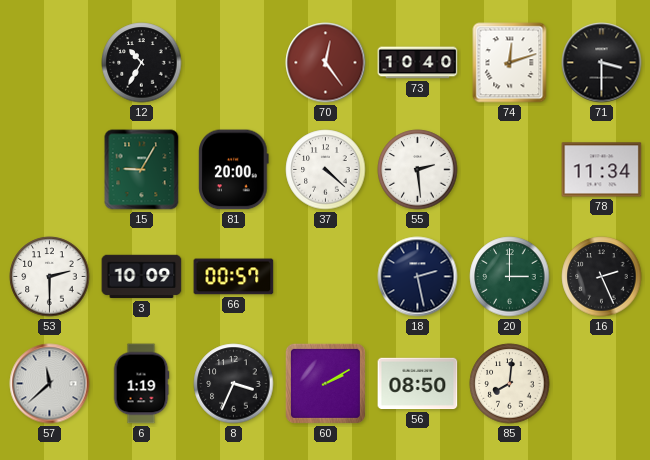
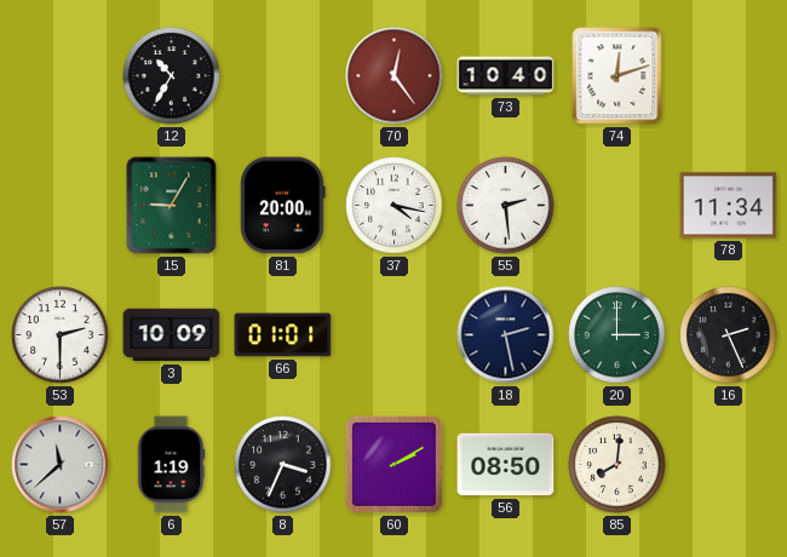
71: 3:30 -> none
37: 4:22 -> 4:17
66: 00:57 -> 01:01
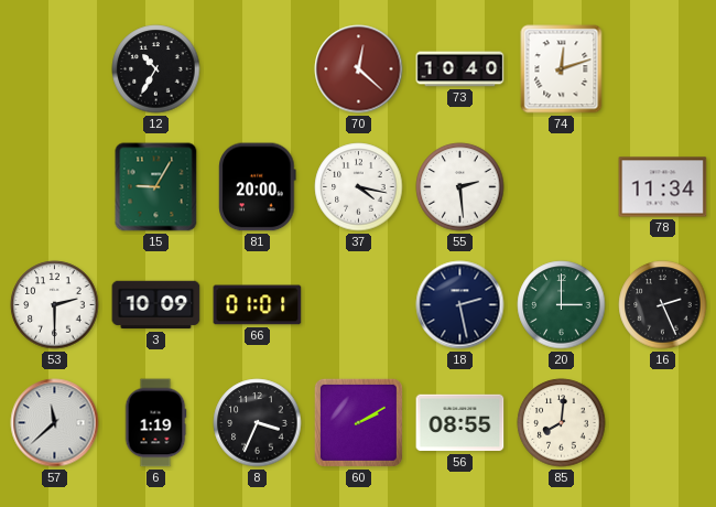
70: 12:24 -> 12:22
56: 08:50 -> 08:55
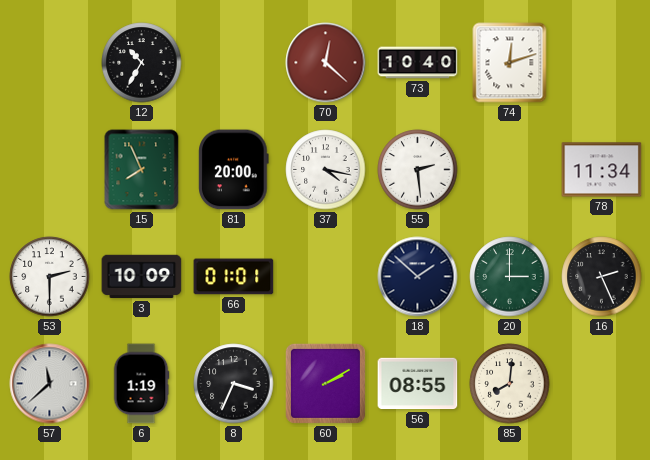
15: 9:05 -> 7:56
18: 2:28 -> 1:52
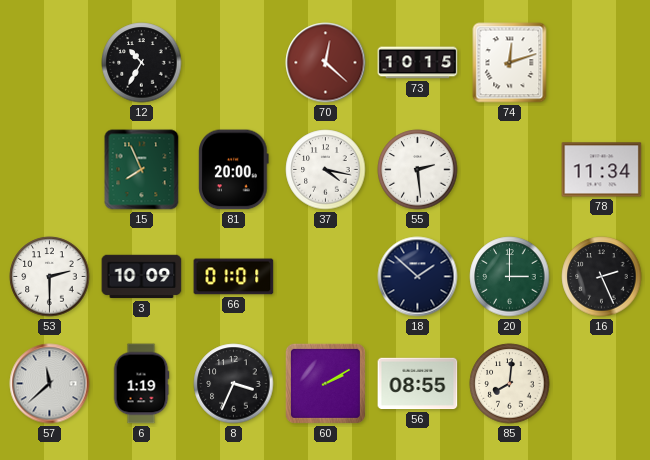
73: 10:40 -> 10:15
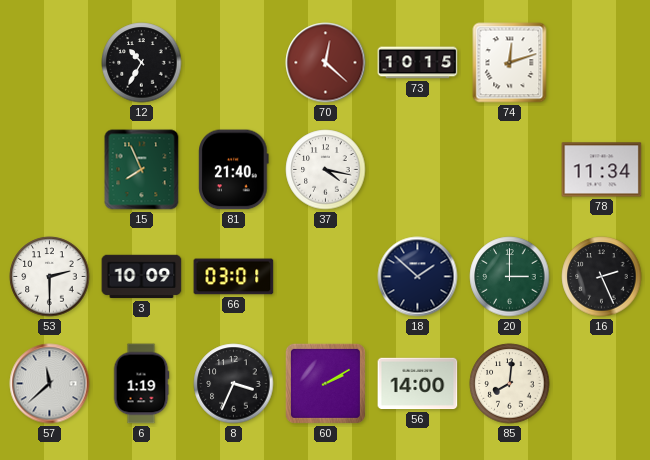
81: 20:00 -> 21:40
55: 2:29 -> none
66: 01:01 -> 03:01
56: 08:55 -> 14:00
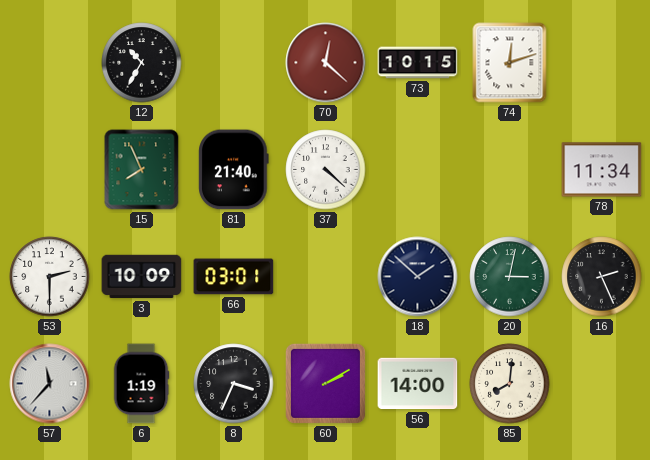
37: 4:17 -> 4:22
20: 3:00 -> 3:02
57: 11:38 -> 11:37
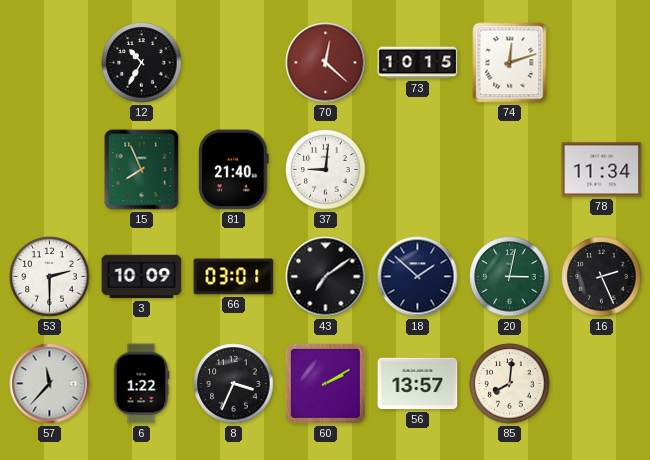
37: 4:22 -> 9:01
43: none -> 7:09
6: 1:19 -> 1:22
56: 14:00 -> 13:57
